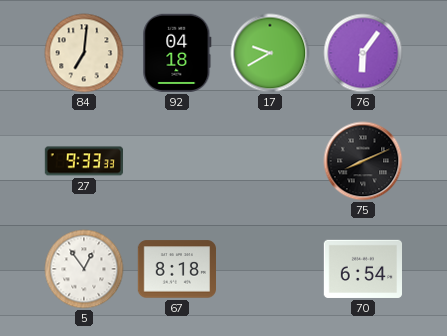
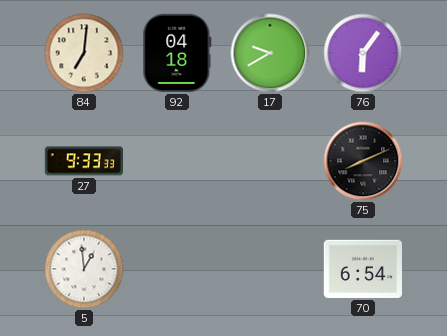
5: 12:54 -> 12:59
67: 8:18 -> none
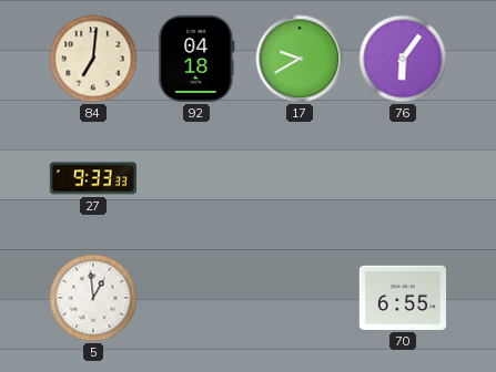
75: 8:11 -> none
70: 6:54 -> 6:55
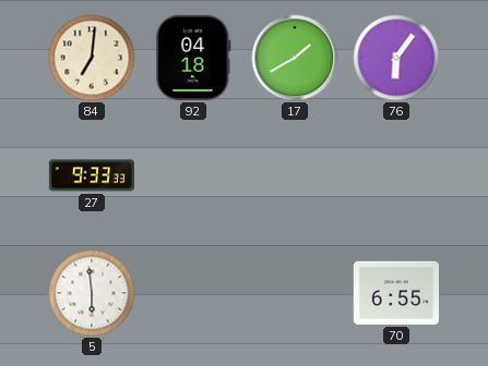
17: 9:40 -> 1:40
5: 12:59 -> 5:59
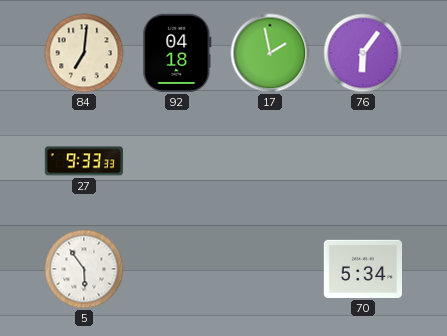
17: 1:40 -> 1:58
5: 5:59 -> 5:54
70: 6:55 -> 5:34
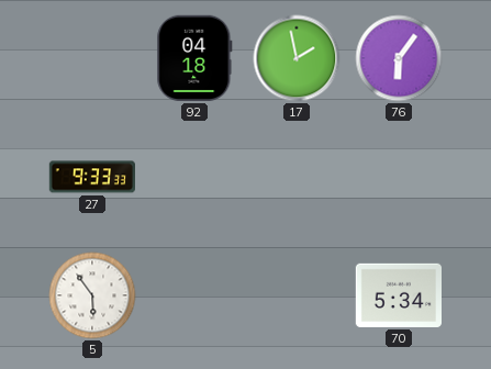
84: 7:01 -> none
